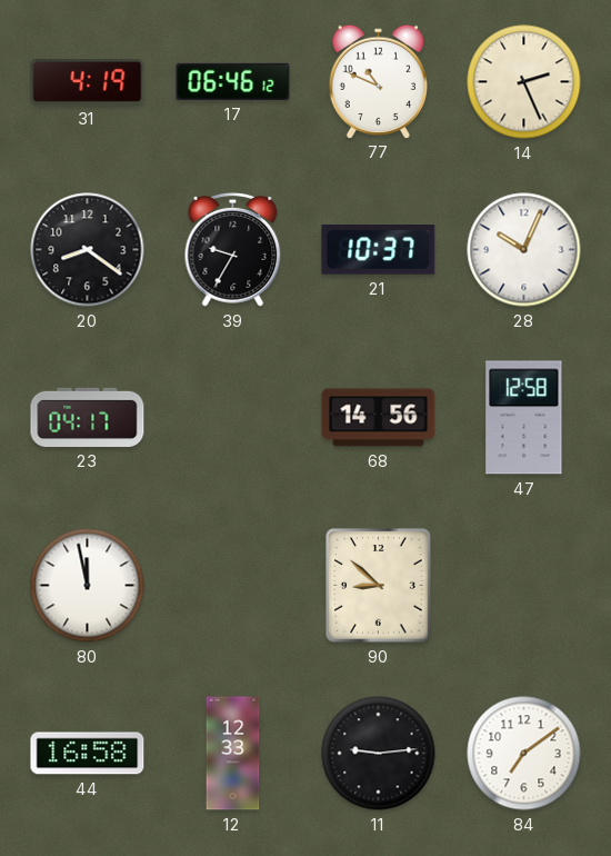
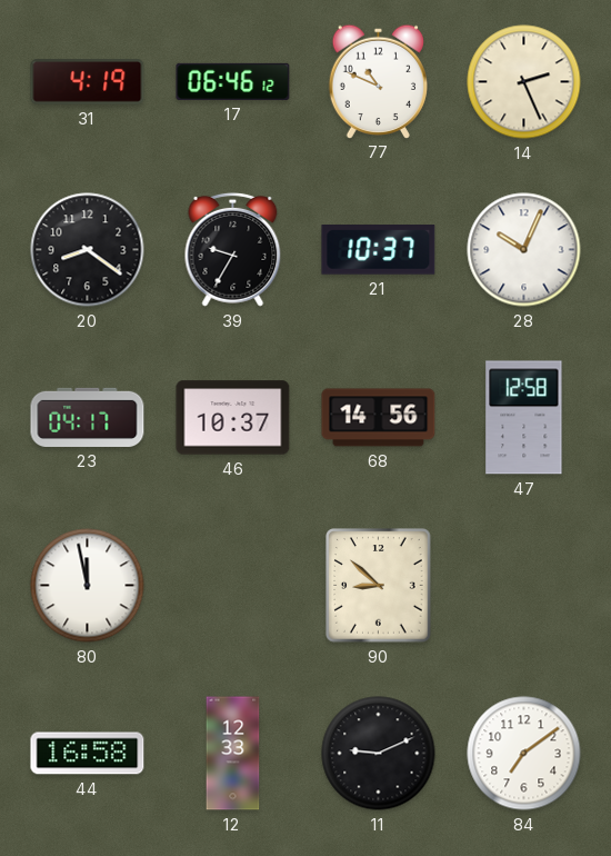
46: none -> 10:37
11: 9:14 -> 9:11
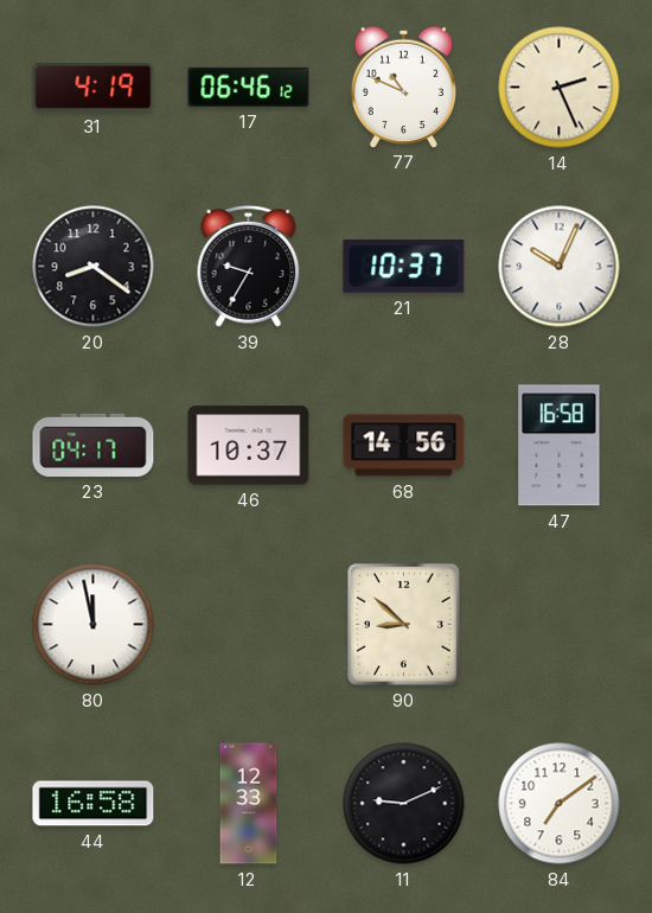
47: 12:58 -> 16:58
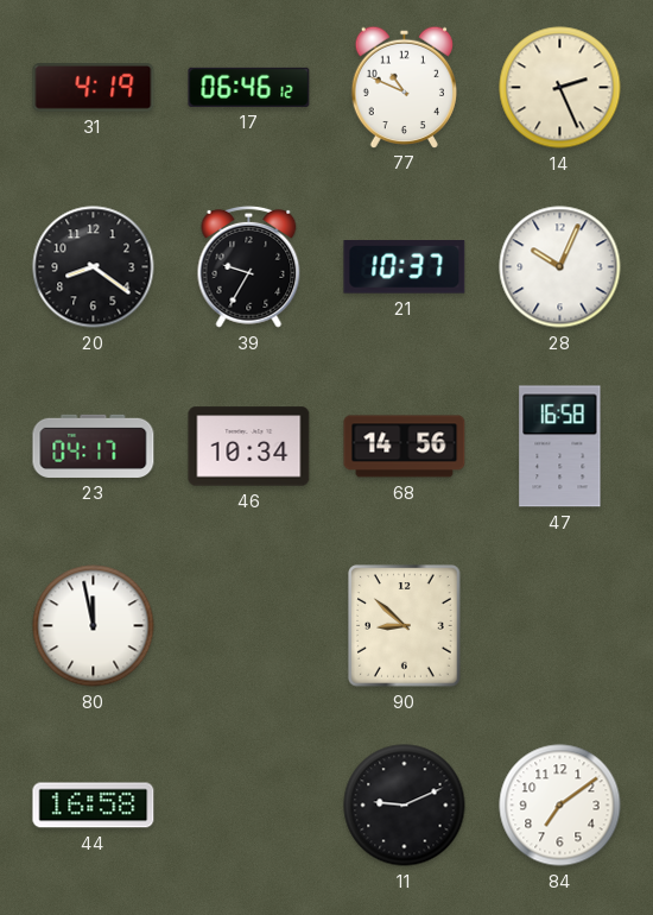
46: 10:37 -> 10:34
12: 12:33 -> none
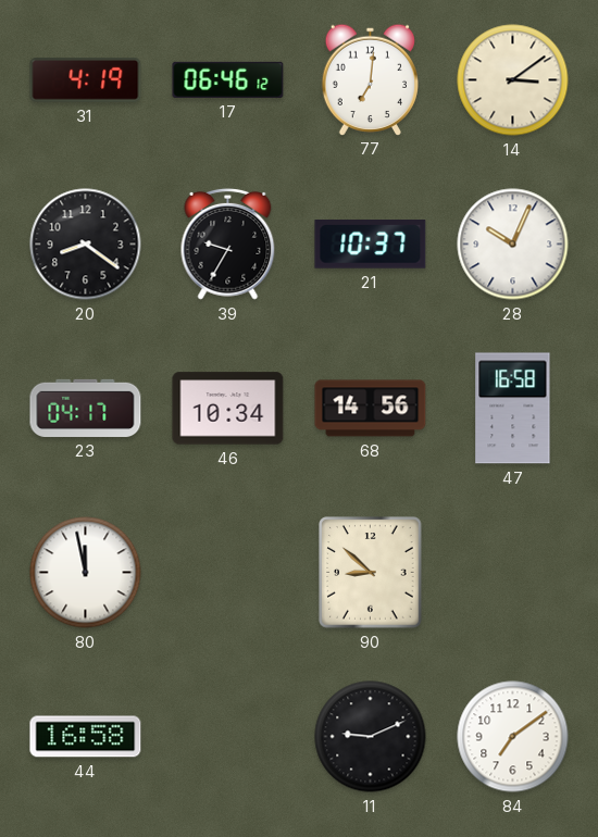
77: 10:49 -> 7:01
14: 2:26 -> 3:09
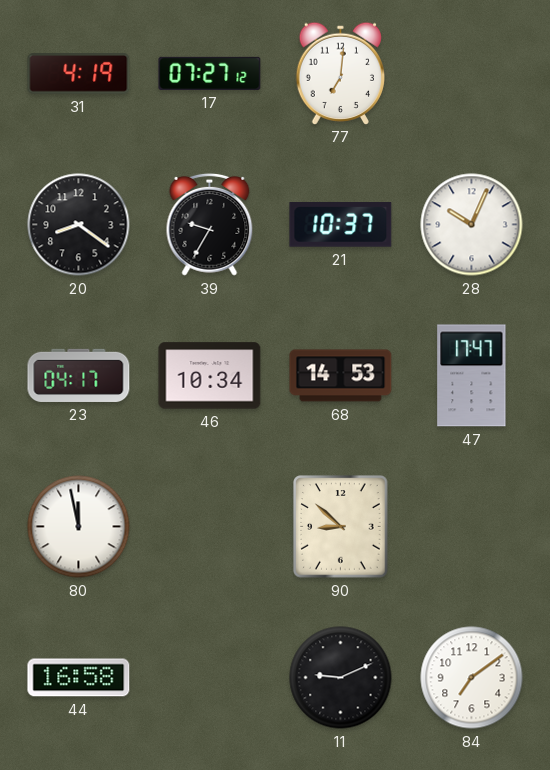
17: 06:46 -> 07:27
14: 3:09 -> none
68: 14:56 -> 14:53
47: 16:58 -> 17:47
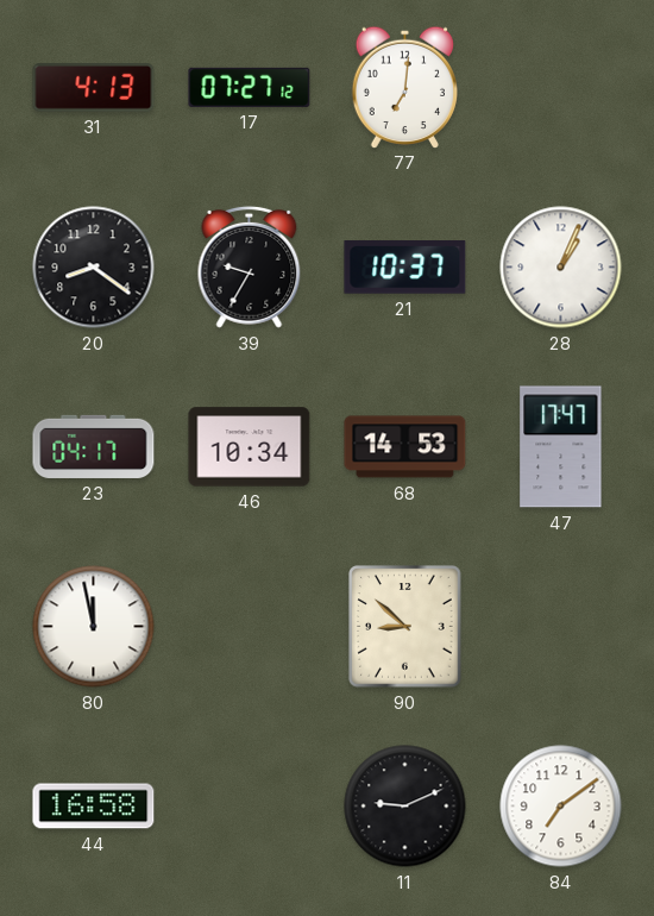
31: 4:19 -> 4:13
28: 10:04 -> 1:04
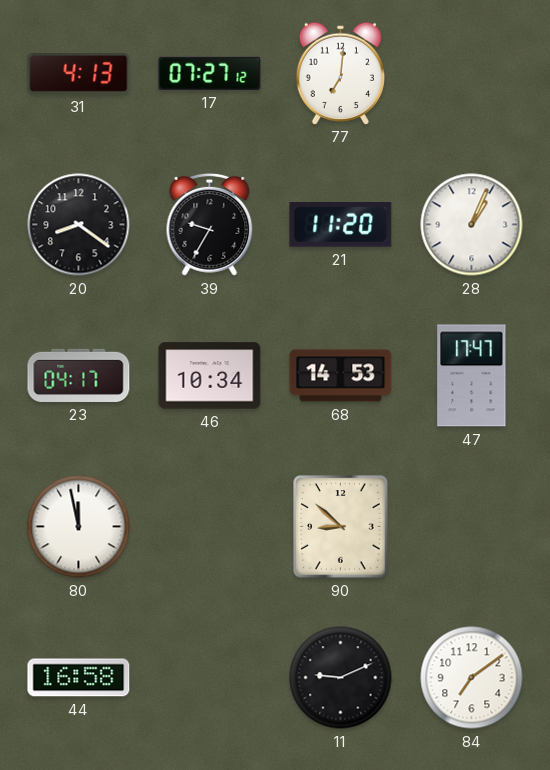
21: 10:37 -> 11:20
